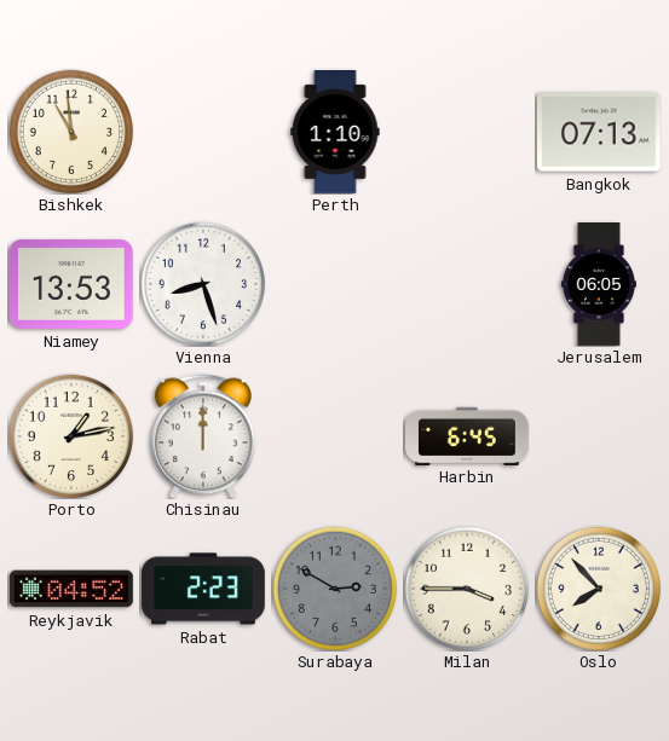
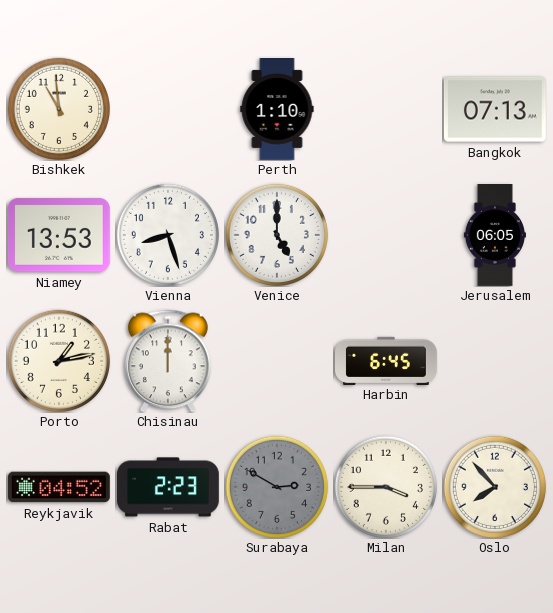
Venice: none -> 5:00
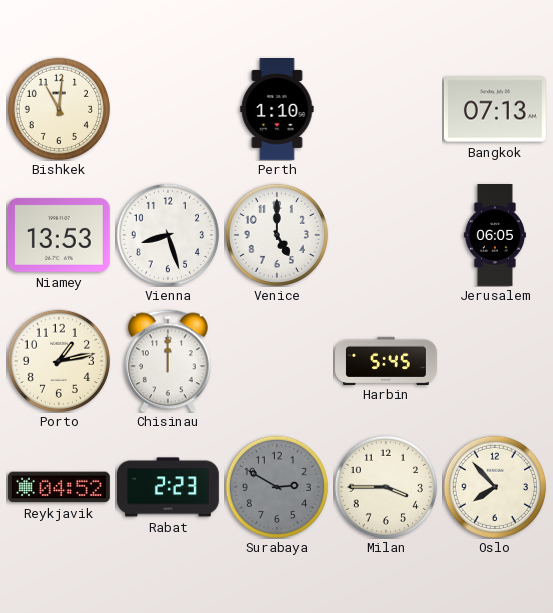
Bishkek: 10:59 -> 11:01
Harbin: 6:45 -> 5:45
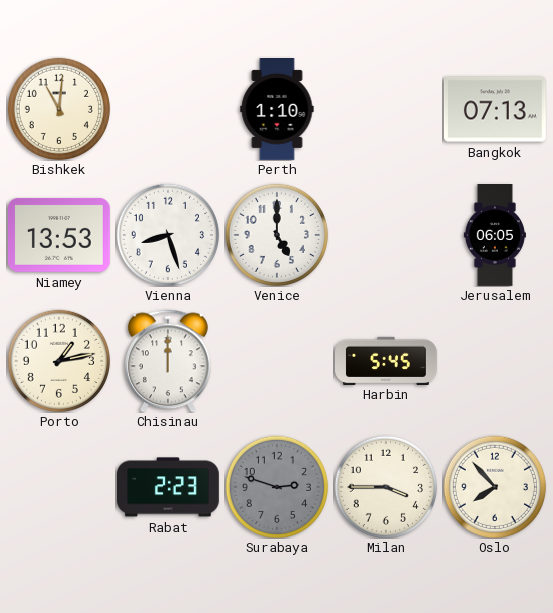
Reykjavik: 04:52 -> none
Surabaya: 2:50 -> 2:48
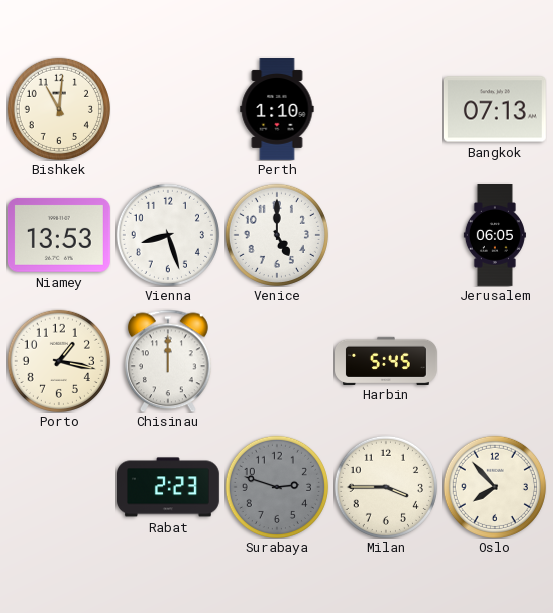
Porto: 1:13 -> 1:17
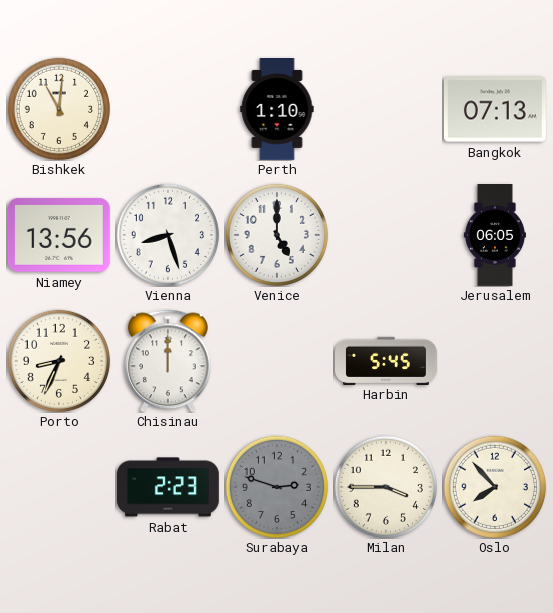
Niamey: 13:53 -> 13:56
Porto: 1:17 -> 8:34
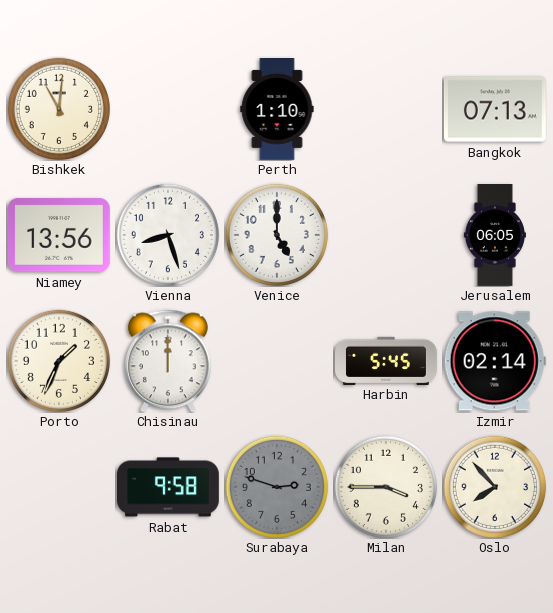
Porto: 8:34 -> 1:34
Izmir: none -> 02:14
Rabat: 2:23 -> 9:58
